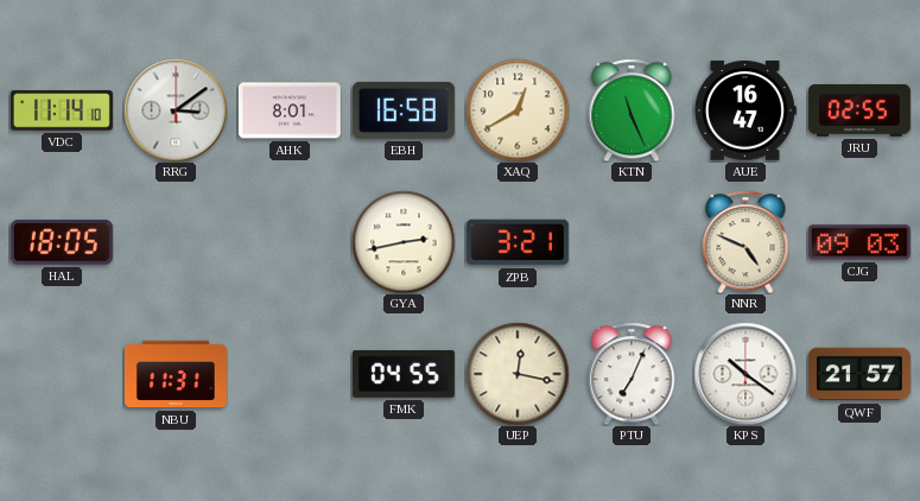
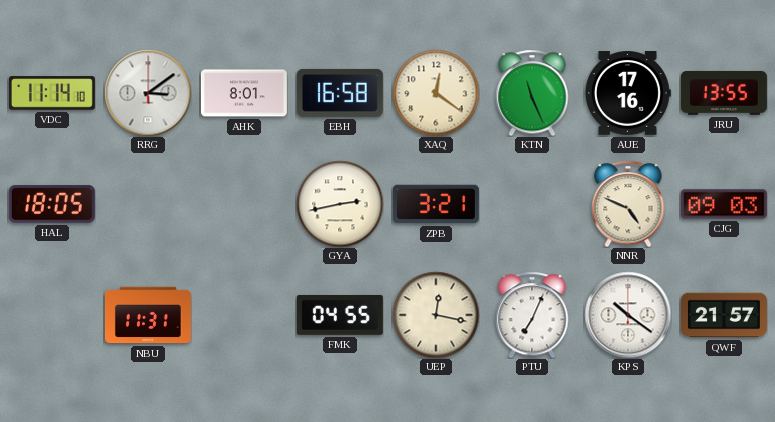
XAQ: 12:40 -> 12:21
AUE: 16:47 -> 17:16
JRU: 02:55 -> 13:55
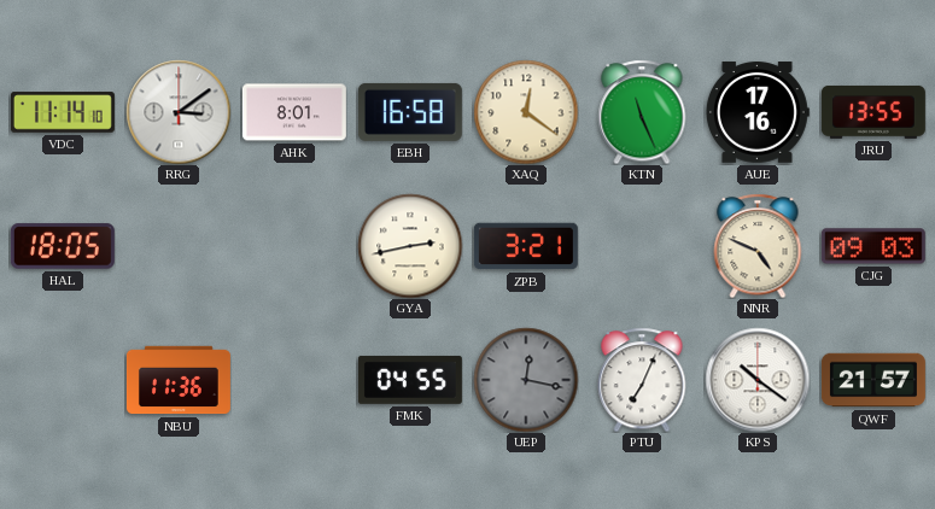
NBU: 11:31 -> 11:36
UEP dial: cream -> grey
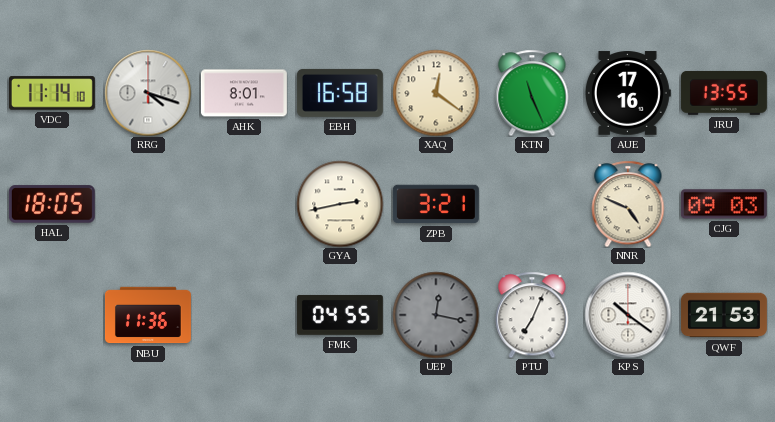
RRG: 3:09 -> 4:18
QWF: 21:57 -> 21:53
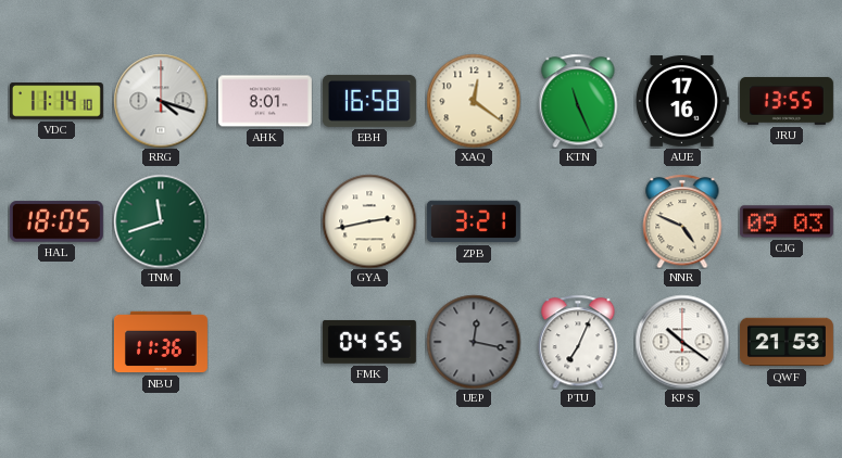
TNM: none -> 11:42
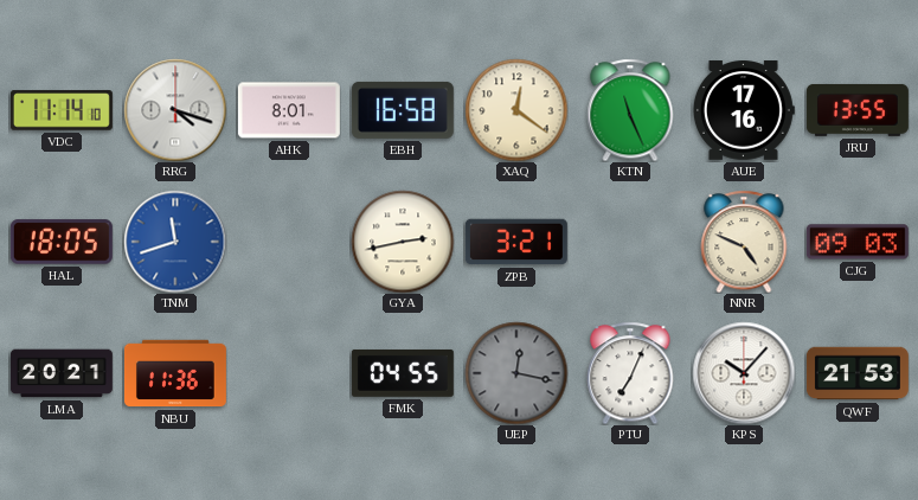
TNM dial: green -> blue
LMA: none -> 20:21
KPS: 10:21 -> 10:07
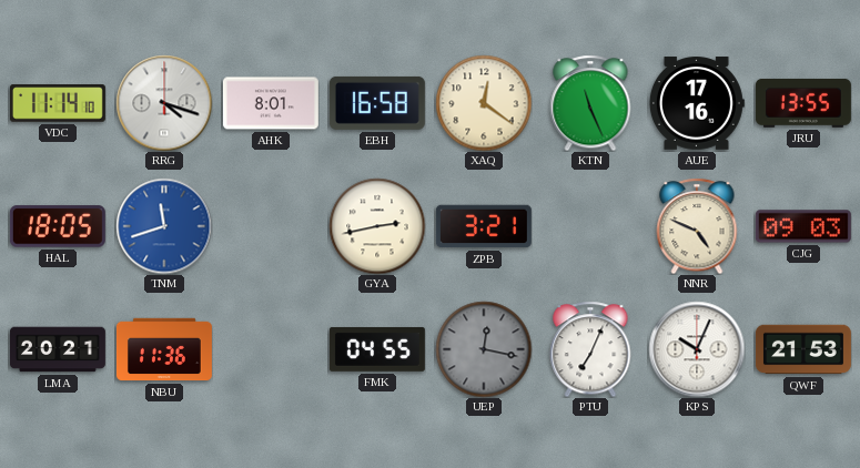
KPS: 10:07 -> 10:04
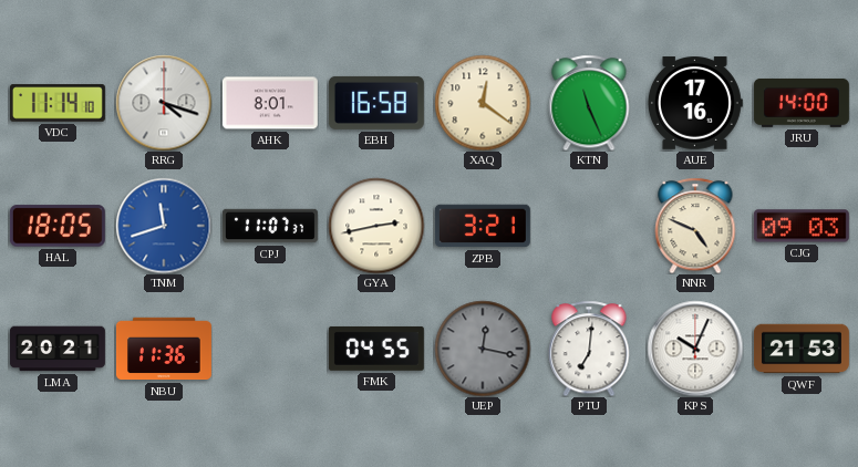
JRU: 13:55 -> 14:00
CPJ: none -> 11:07
PTU: 7:04 -> 7:01
